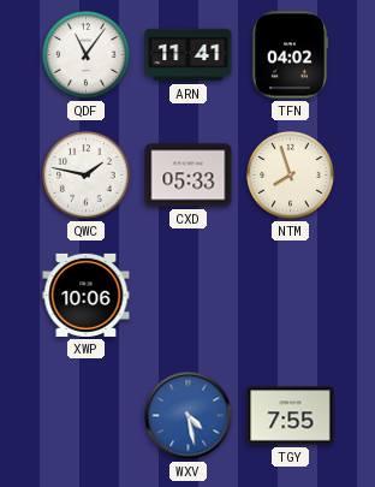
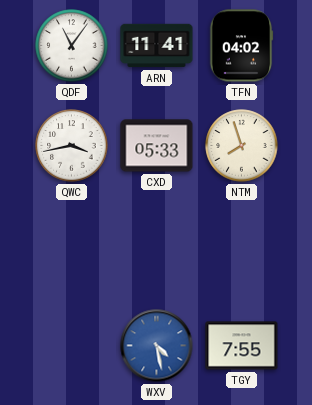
QWC: 1:47 -> 3:43
XWP: 10:06 -> none
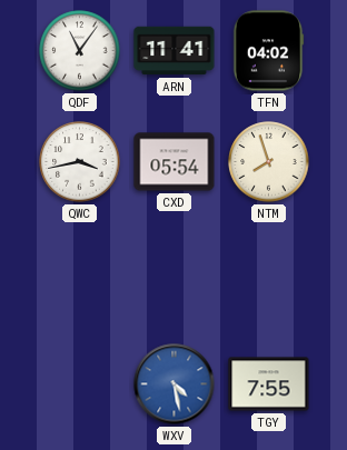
CXD: 05:33 -> 05:54
